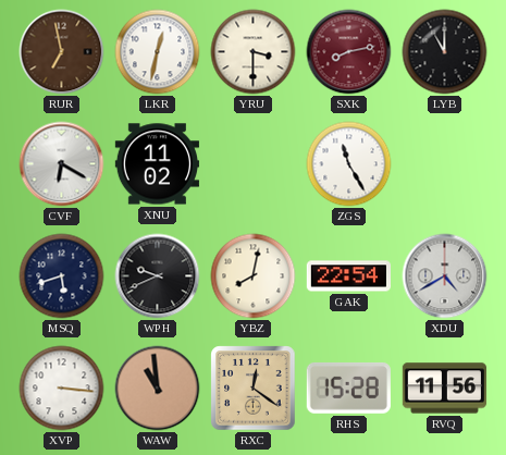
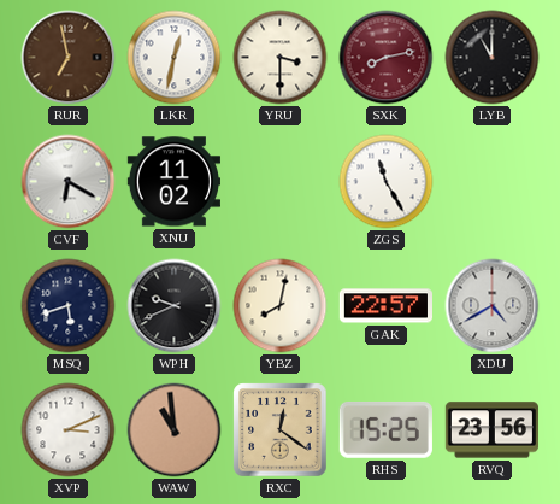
GAK: 22:54 -> 22:57
XVP: 3:16 -> 3:11
RHS: 15:28 -> 15:25
RVQ: 11:56 -> 23:56
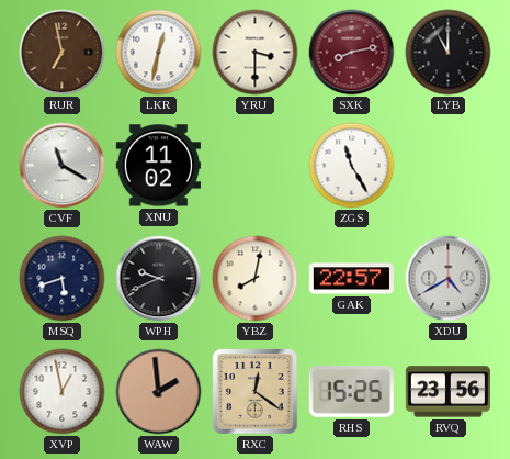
CVF: 6:20 -> 11:20
XVP: 3:11 -> 12:58
WAW: 10:59 -> 1:59
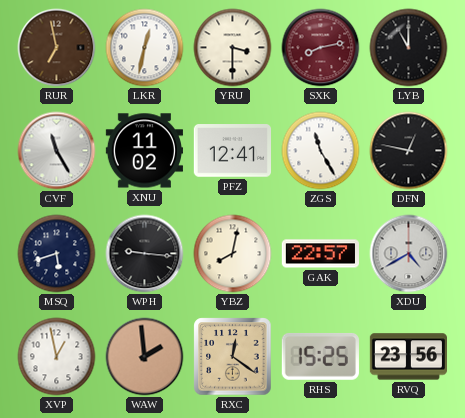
CVF: 11:20 -> 11:25
PFZ: none -> 12:41
DFN: none -> 12:47
WPH: 9:41 -> 9:16
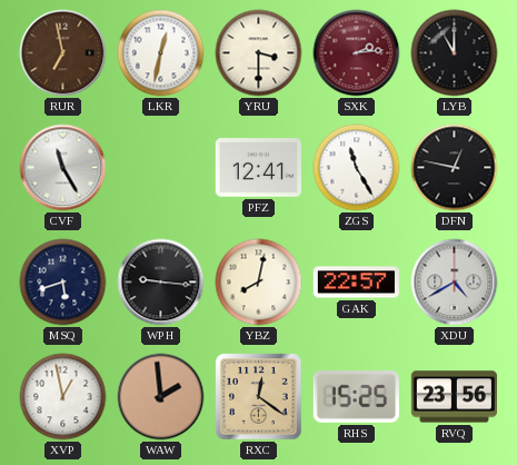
SXK: 8:13 -> 2:14
XNU: 11:02 -> none
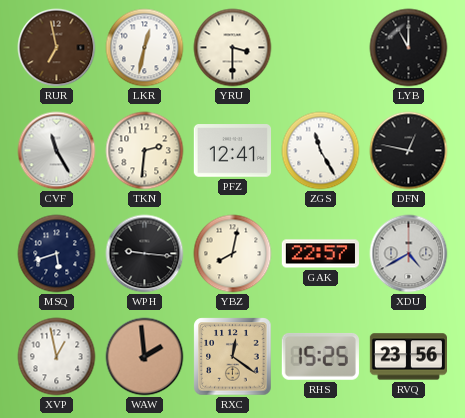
SXK: 2:14 -> none
TKN: none -> 2:31
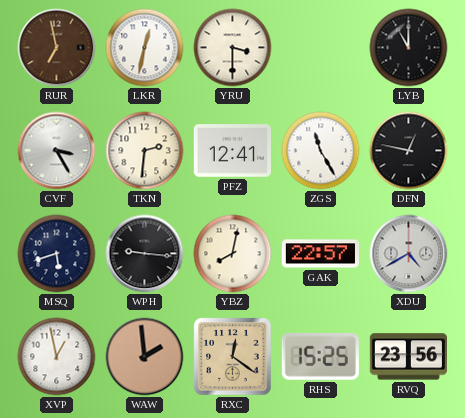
CVF: 11:25 -> 3:25
